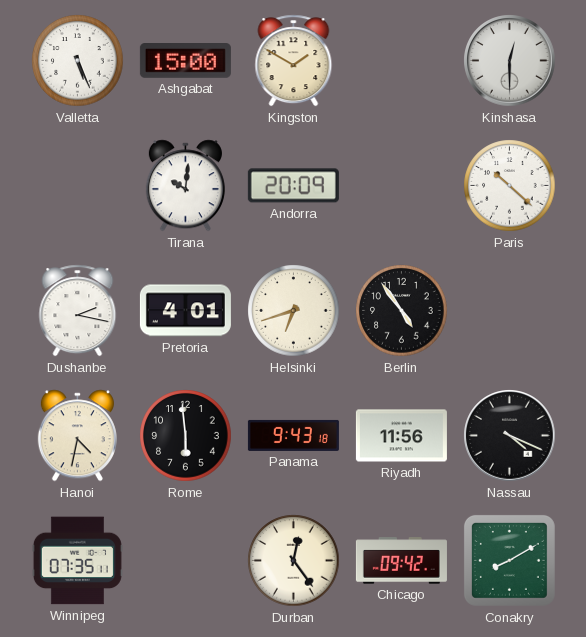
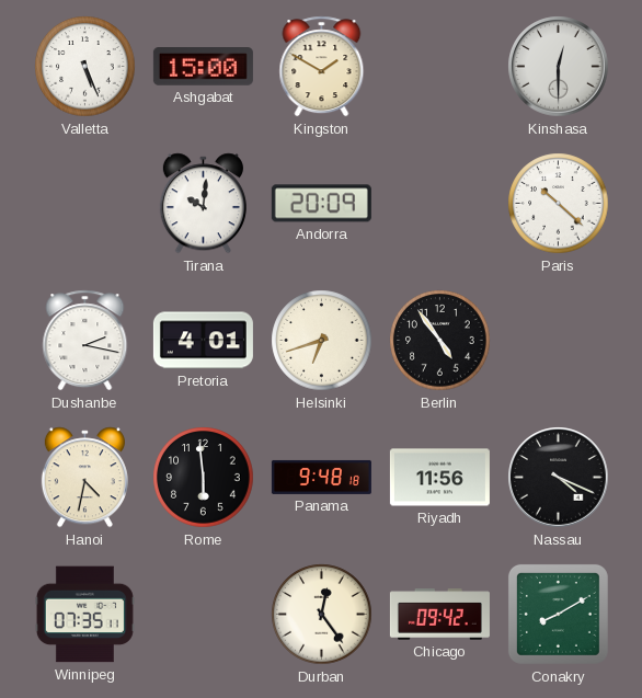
Panama: 9:43 -> 9:48
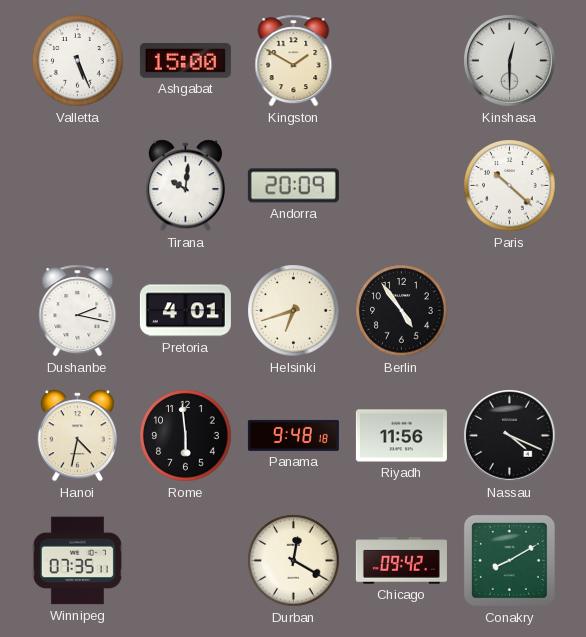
Durban: 12:24 -> 12:20
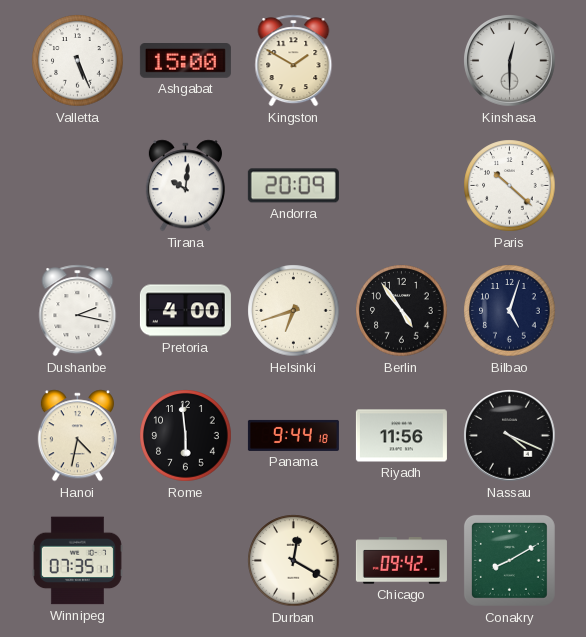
Pretoria: 4:01 -> 4:00
Bilbao: none -> 5:03
Panama: 9:48 -> 9:44
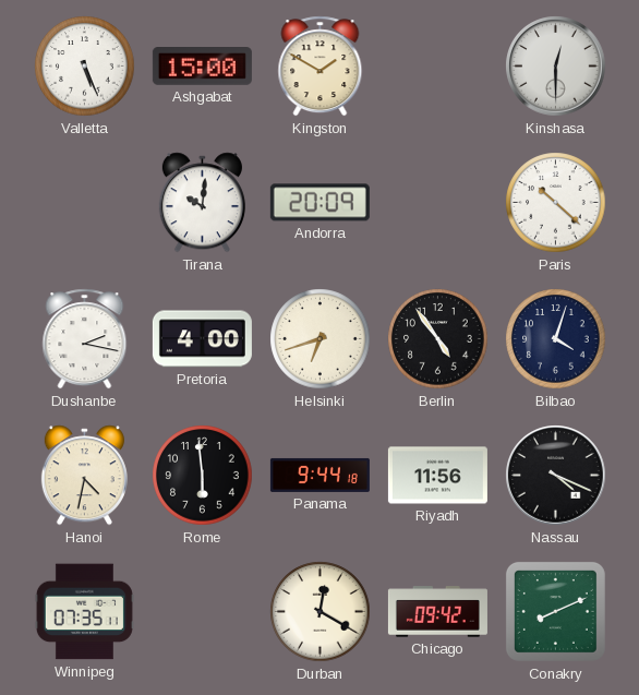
Bilbao: 5:03 -> 4:03
Conakry: 8:10 -> 8:11
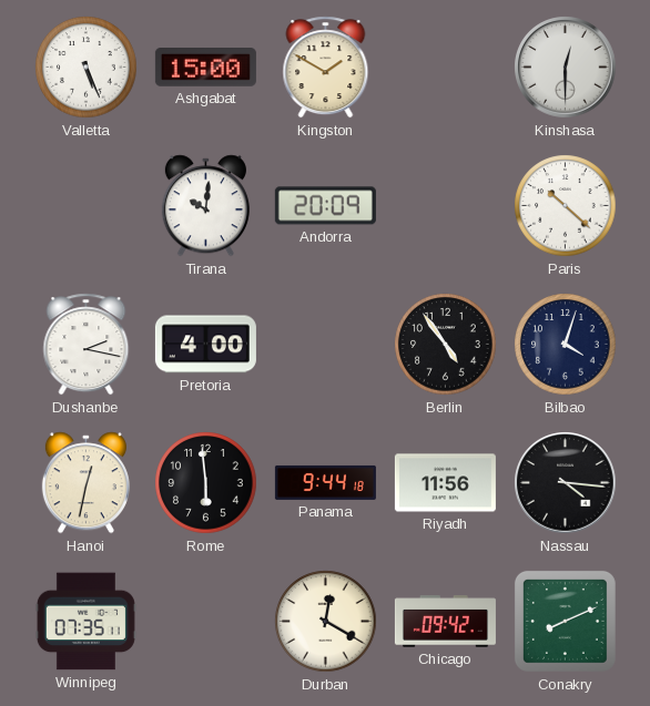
Helsinki: 6:42 -> none
Hanoi: 4:32 -> 12:32
Nassau: 4:19 -> 4:16
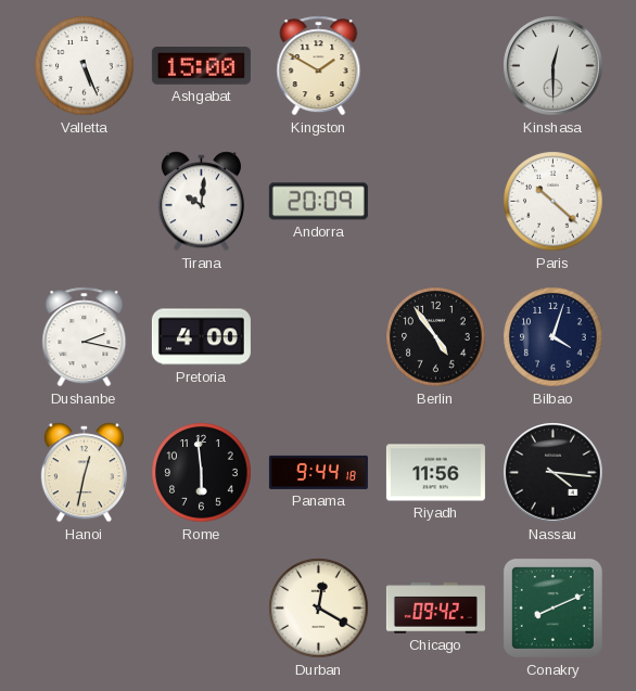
Winnipeg: 07:35 -> none
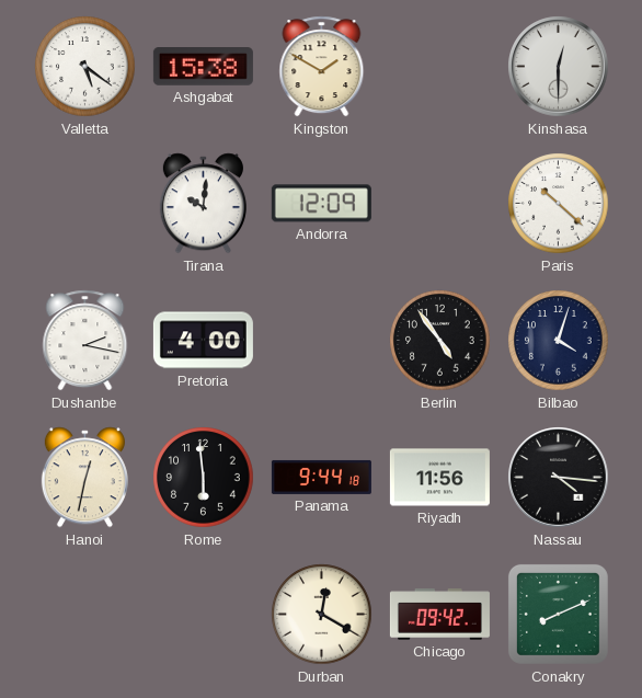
Valletta: 5:26 -> 5:21
Ashgabat: 15:00 -> 15:38
Andorra: 20:09 -> 12:09
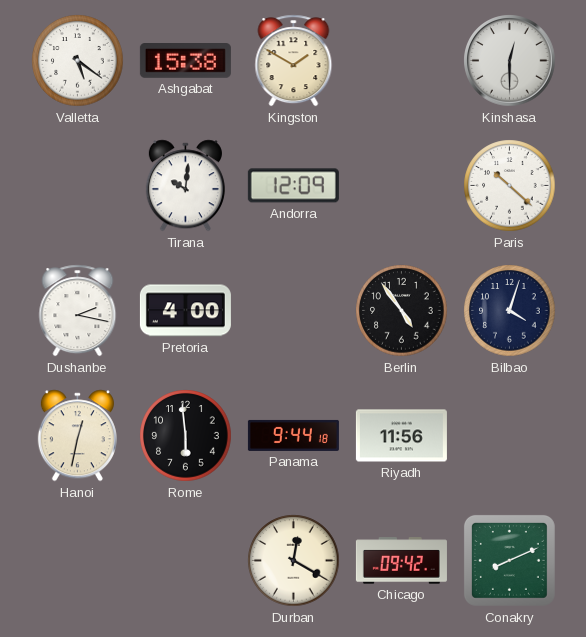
Nassau: 4:16 -> none
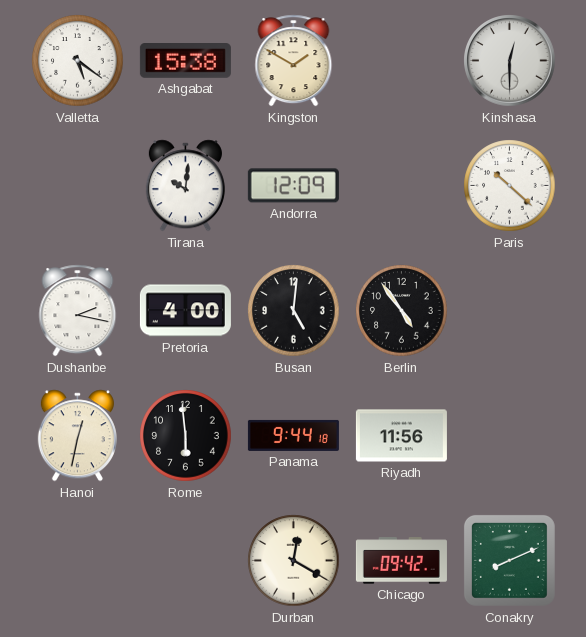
Busan: none -> 5:01
Bilbao: 4:03 -> none
